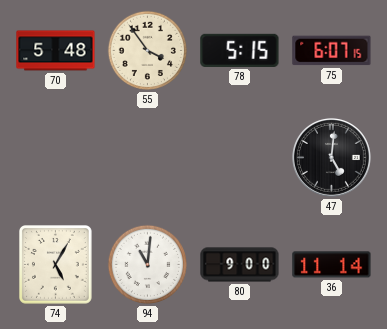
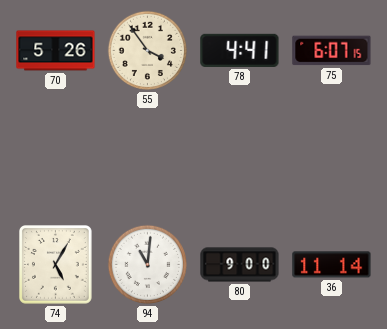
70: 5:48 -> 5:26
78: 5:15 -> 4:41
47: 5:01 -> none
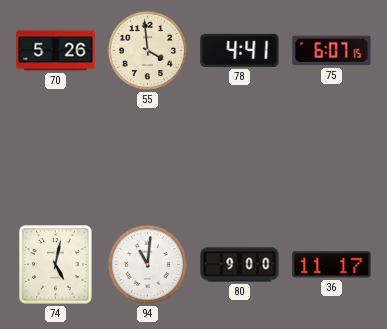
55: 3:54 -> 3:59
74: 5:05 -> 5:02
36: 11:14 -> 11:17
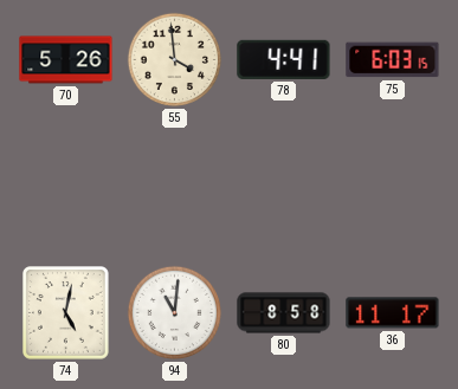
75: 6:07 -> 6:03
80: 9:00 -> 8:58
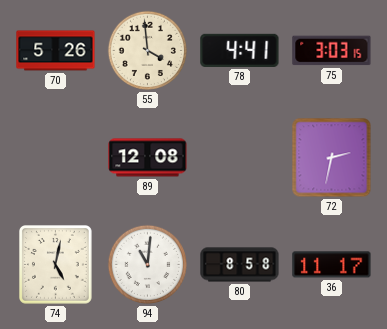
75: 6:03 -> 3:03
89: none -> 12:08
72: none -> 2:32
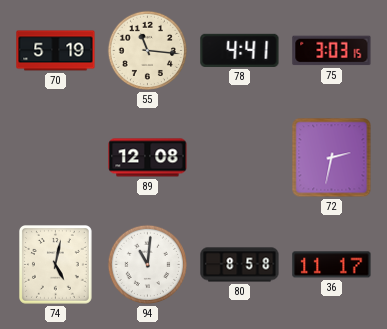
70: 5:26 -> 5:19
55: 3:59 -> 11:16
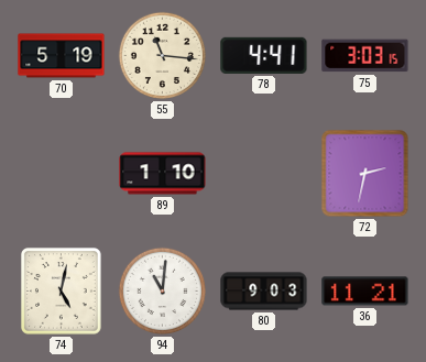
89: 12:08 -> 1:10
80: 8:58 -> 9:03
36: 11:17 -> 11:21
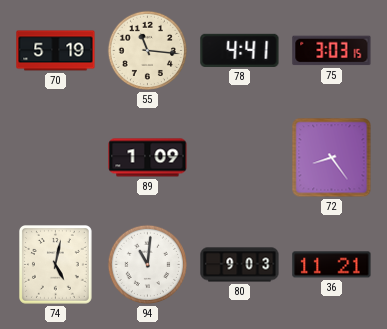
89: 1:10 -> 1:09
72: 2:32 -> 8:24
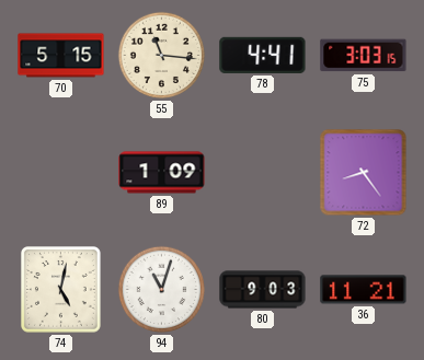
70: 5:19 -> 5:15
94: 11:01 -> 11:03
